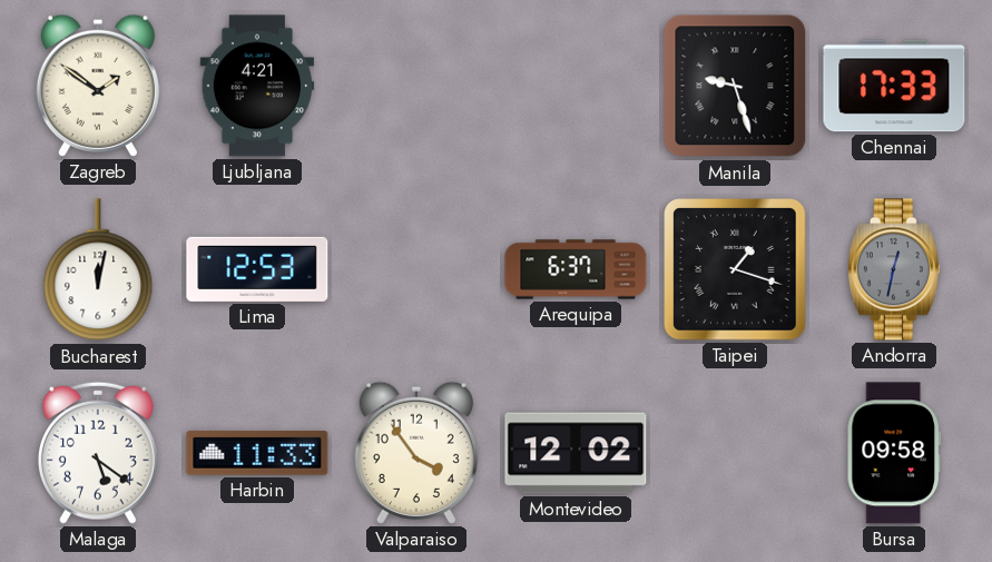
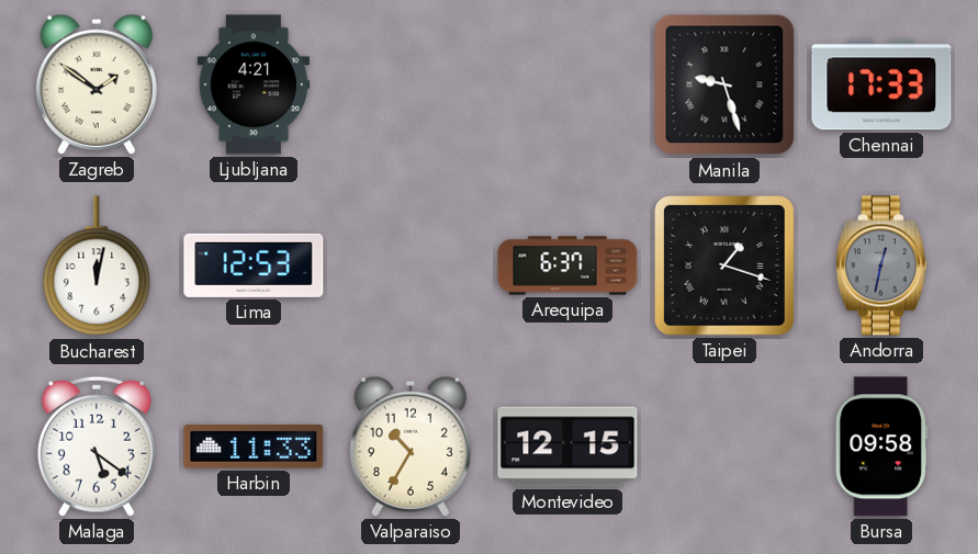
Valparaiso: 3:54 -> 10:35
Montevideo: 12:02 -> 12:15
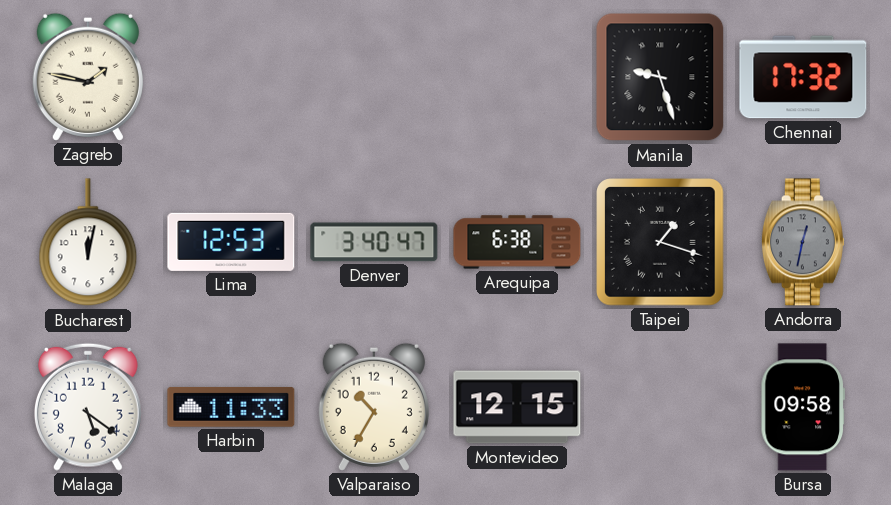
Zagreb: 1:51 -> 1:47
Ljubljana: 4:21 -> none
Chennai: 17:33 -> 17:32
Denver: none -> 3:40
Arequipa: 6:37 -> 6:38
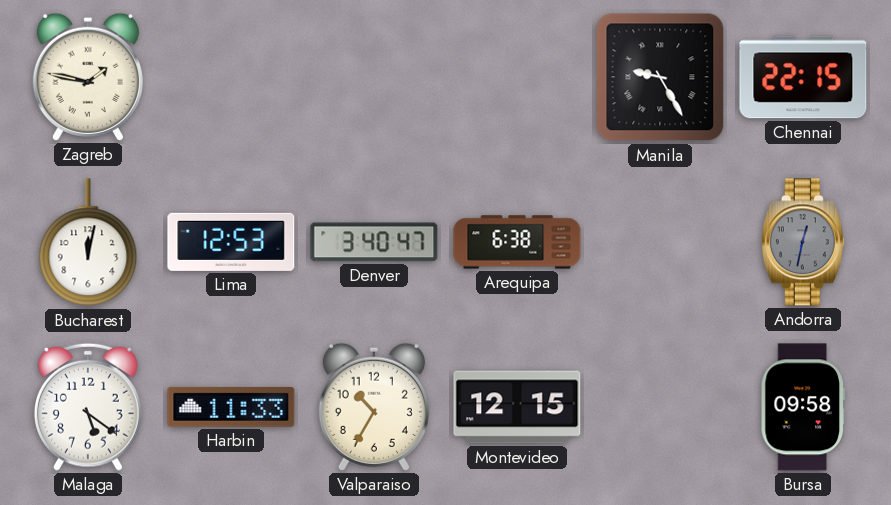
Manila: 9:27 -> 9:25
Chennai: 17:32 -> 22:15
Taipei: 1:18 -> none
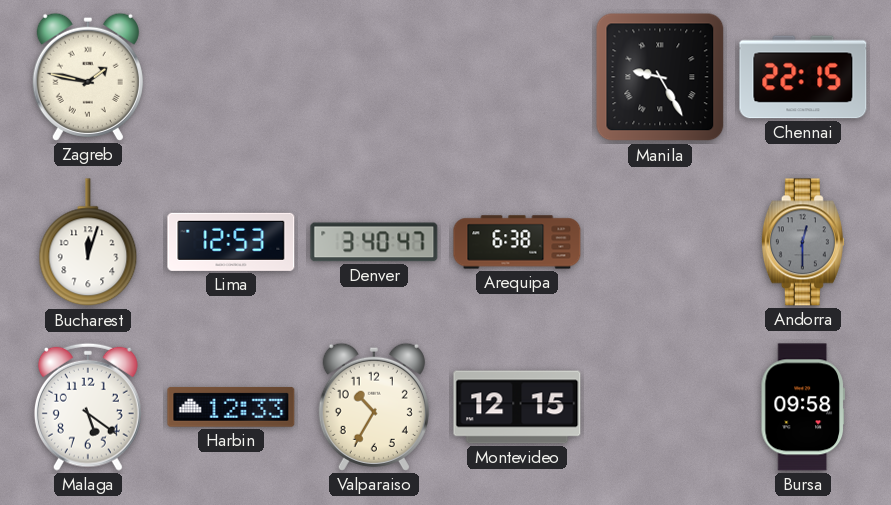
Bucharest: 12:02 -> 12:03
Andorra: 12:32 -> 12:30
Harbin: 11:33 -> 12:33
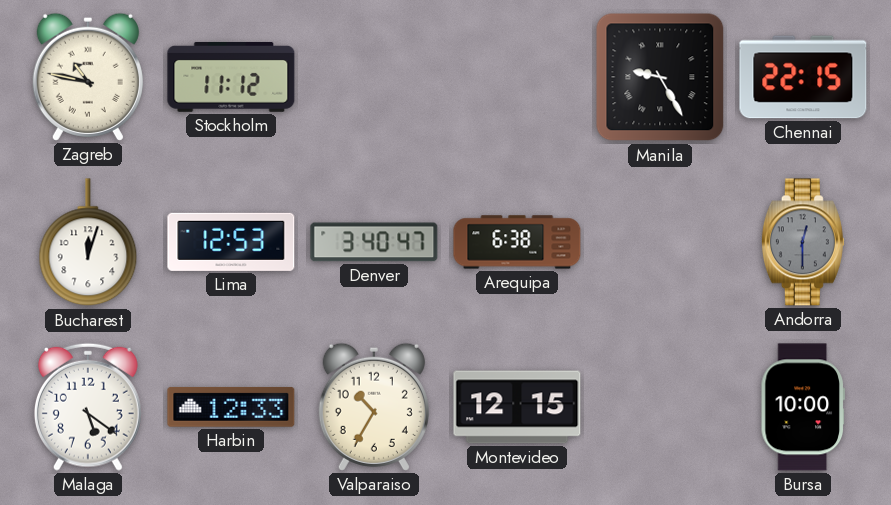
Zagreb: 1:47 -> 10:47
Stockholm: none -> 11:12
Bursa: 09:58 -> 10:00
